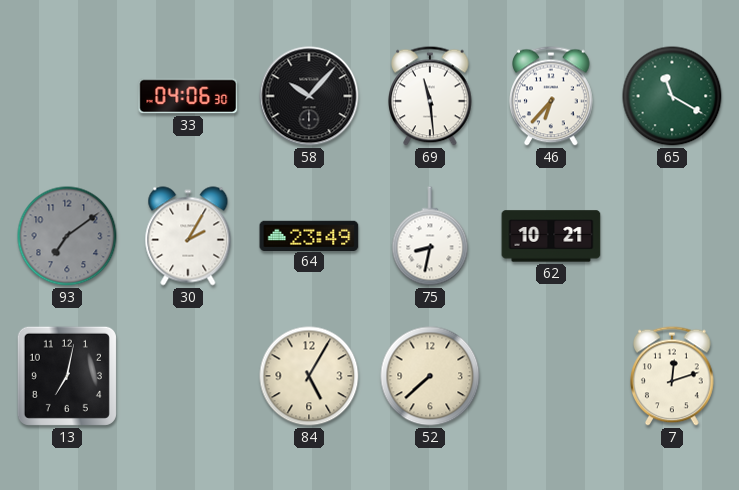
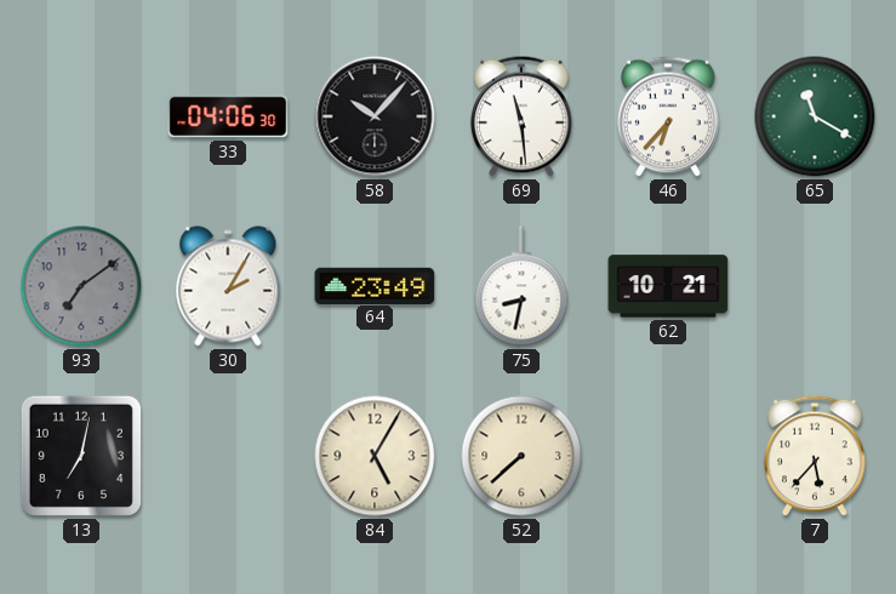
7: 12:12 -> 5:37
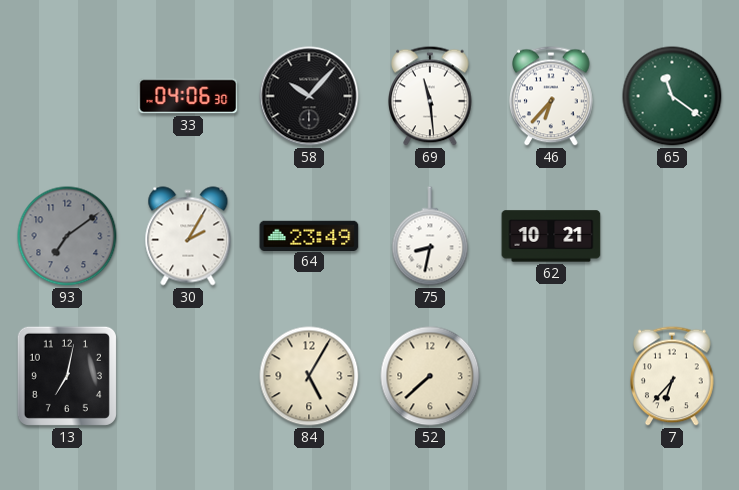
65: 11:20 -> 11:21
7: 5:37 -> 6:37
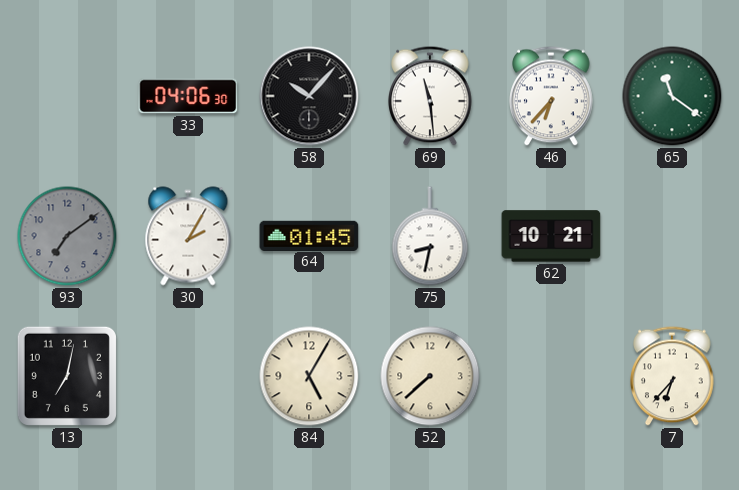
64: 23:49 -> 01:45
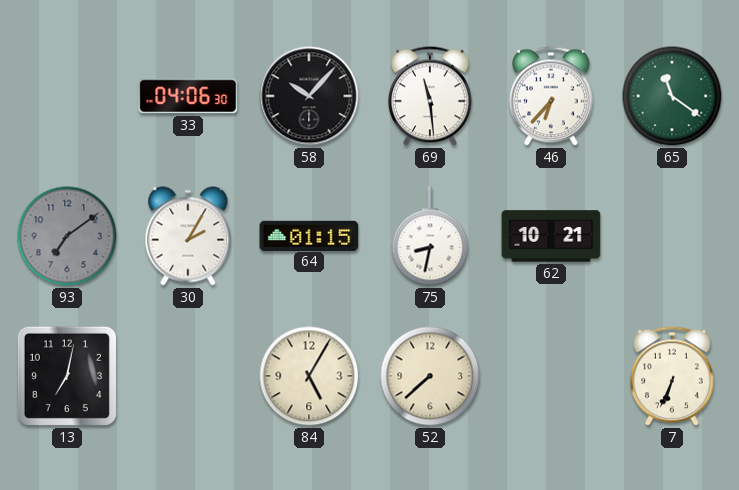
64: 01:45 -> 01:15
7: 6:37 -> 6:34
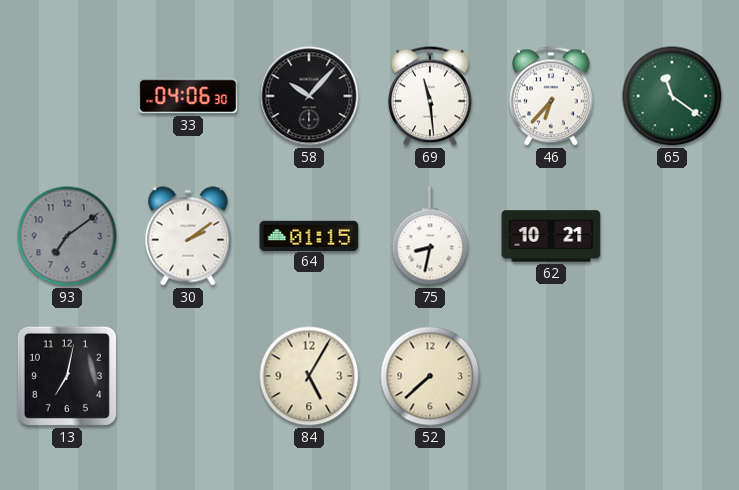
30: 2:05 -> 2:09
7: 6:34 -> none
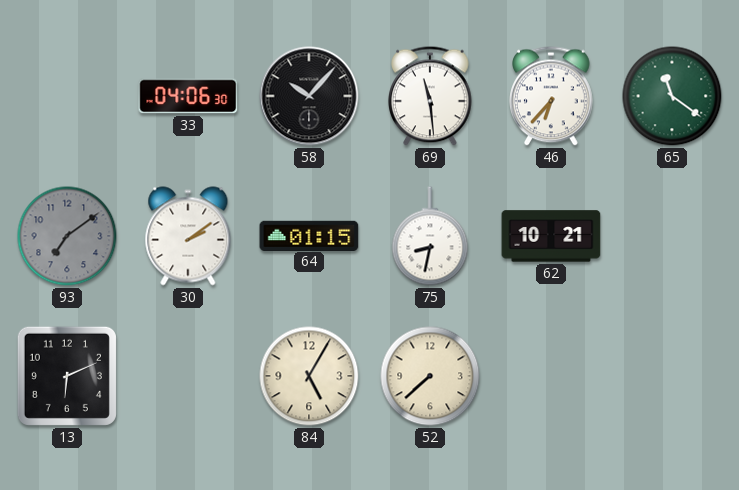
13: 7:02 -> 6:11
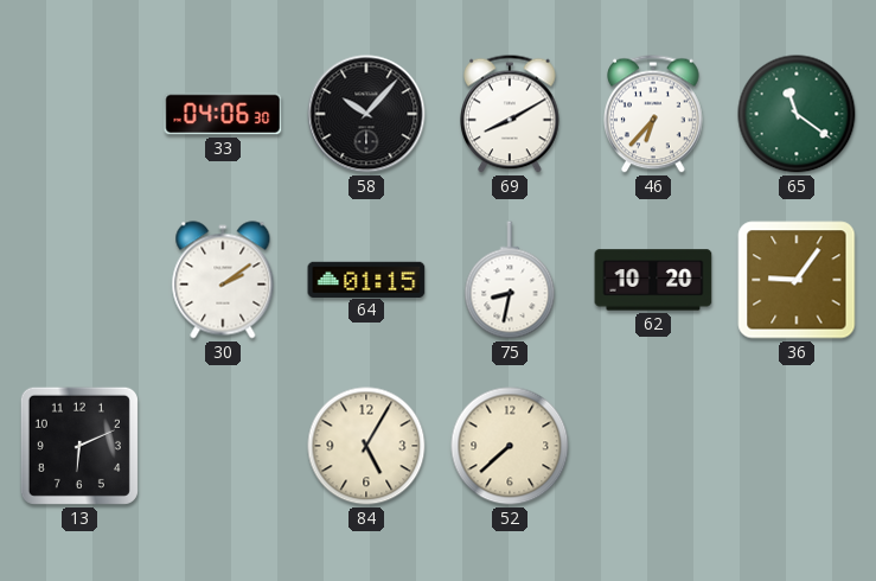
69: 11:29 -> 8:10
93: 7:09 -> none
62: 10:21 -> 10:20
36: none -> 9:06
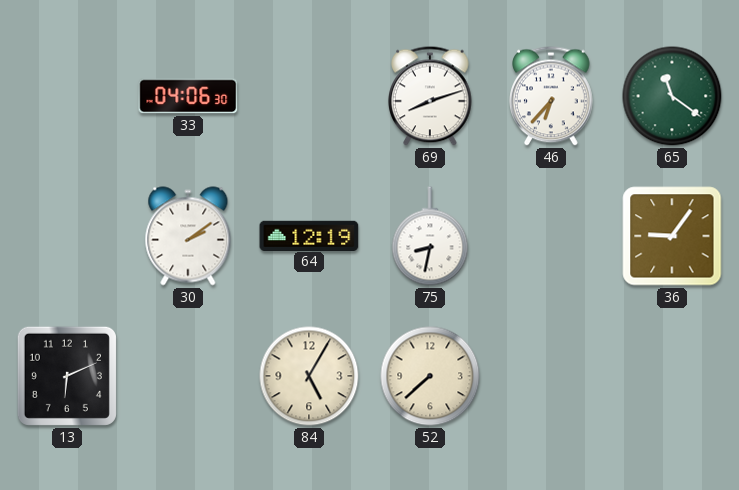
58: 10:07 -> none
69: 8:10 -> 8:12
64: 01:15 -> 12:19
62: 10:20 -> none
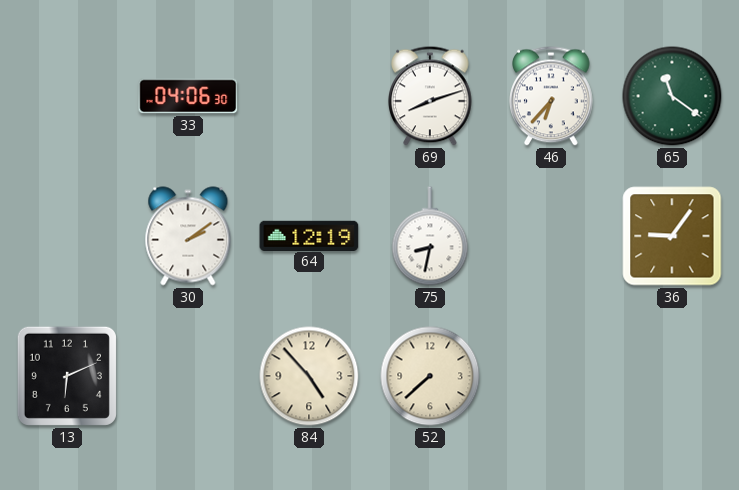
84: 5:05 -> 4:53
